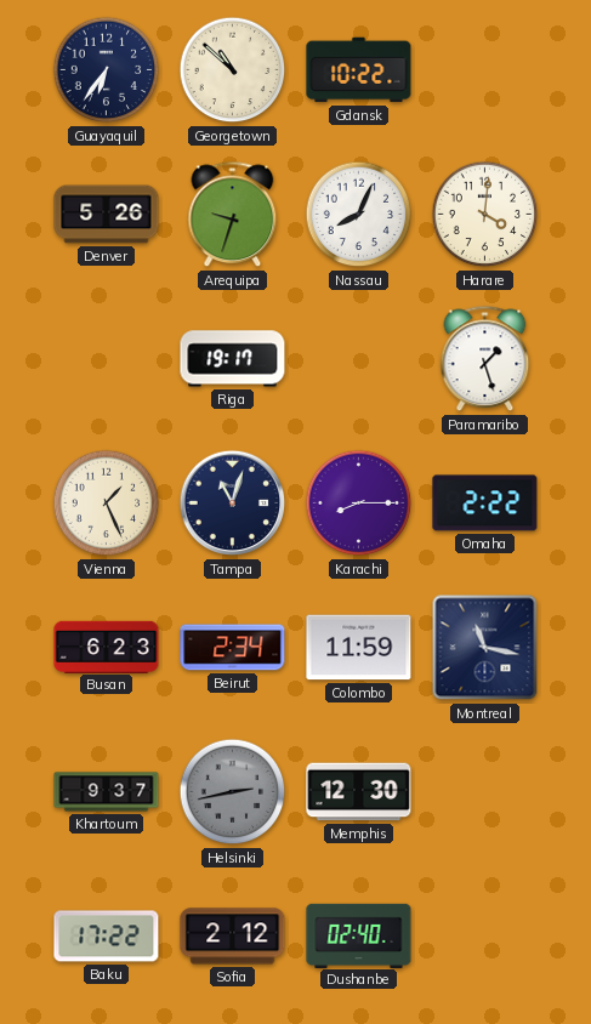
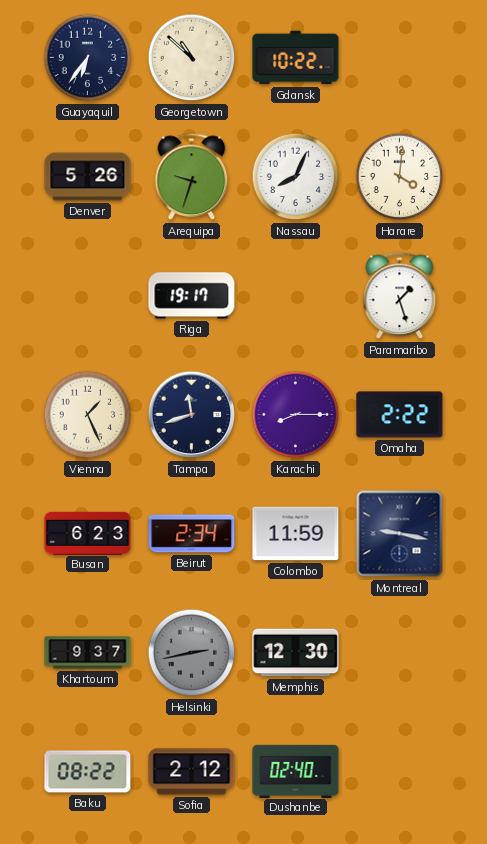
Tampa: 11:03 -> 11:42
Montreal: 11:17 -> 9:17
Baku: 17:22 -> 08:22
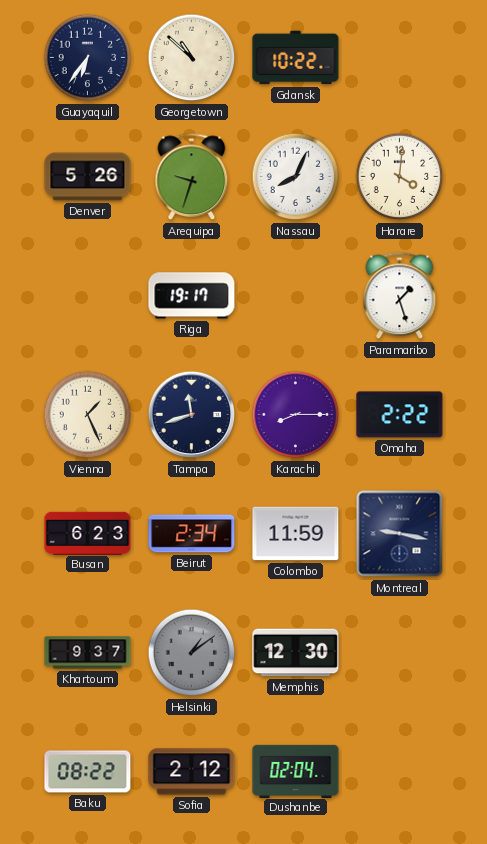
Helsinki: 2:43 -> 1:09
Dushanbe: 02:40 -> 02:04
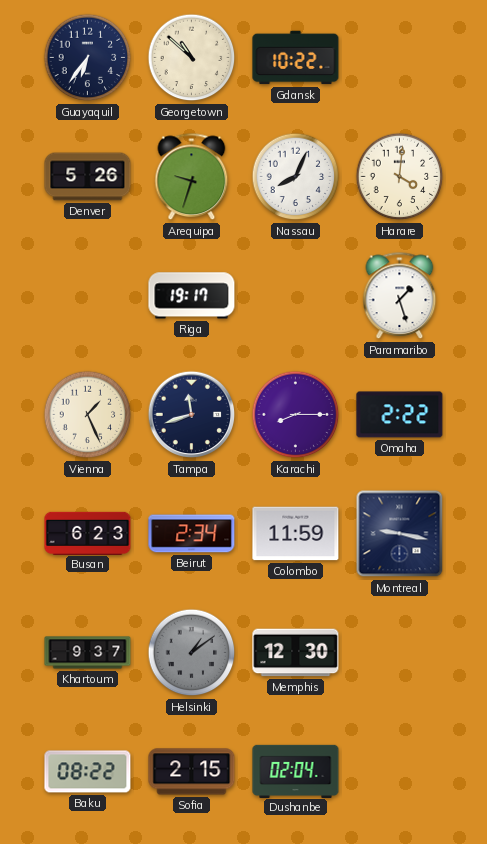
Sofia: 2:12 -> 2:15
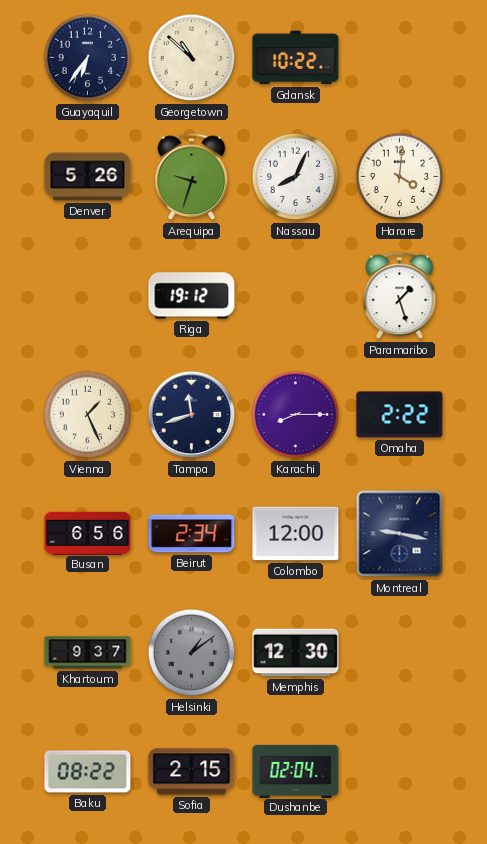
Riga: 19:17 -> 19:12
Busan: 6:23 -> 6:56
Colombo: 11:59 -> 12:00
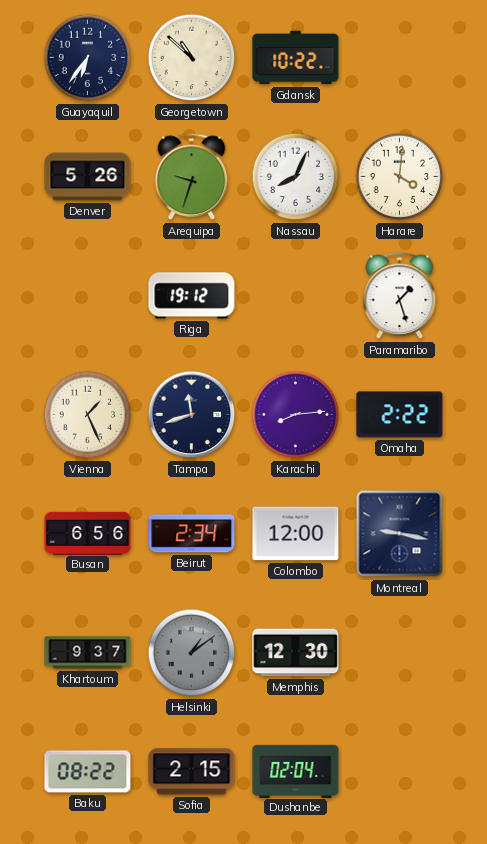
Karachi: 8:15 -> 8:14
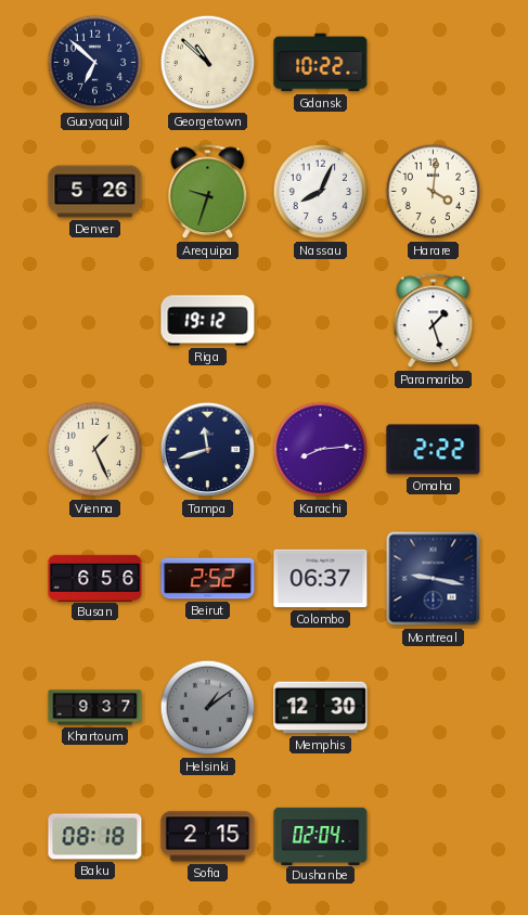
Guayaquil: 6:36 -> 6:52
Beirut: 2:34 -> 2:52
Colombo: 12:00 -> 06:37
Baku: 08:22 -> 08:18
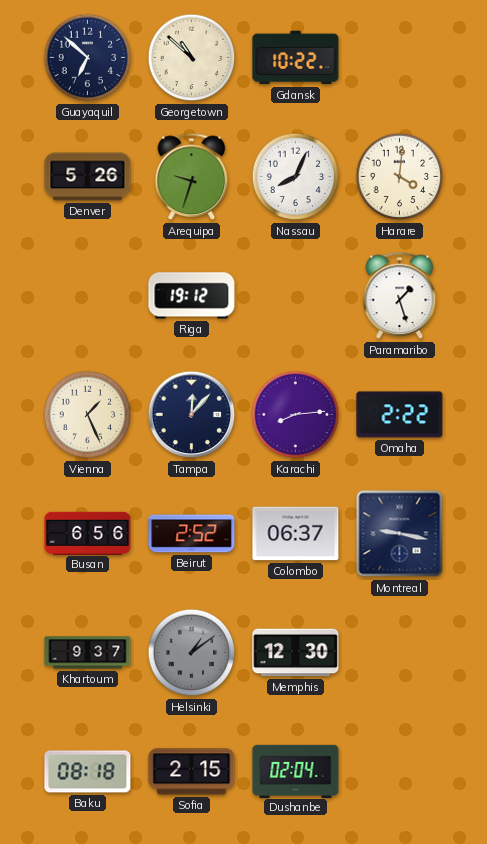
Tampa: 11:42 -> 12:07
